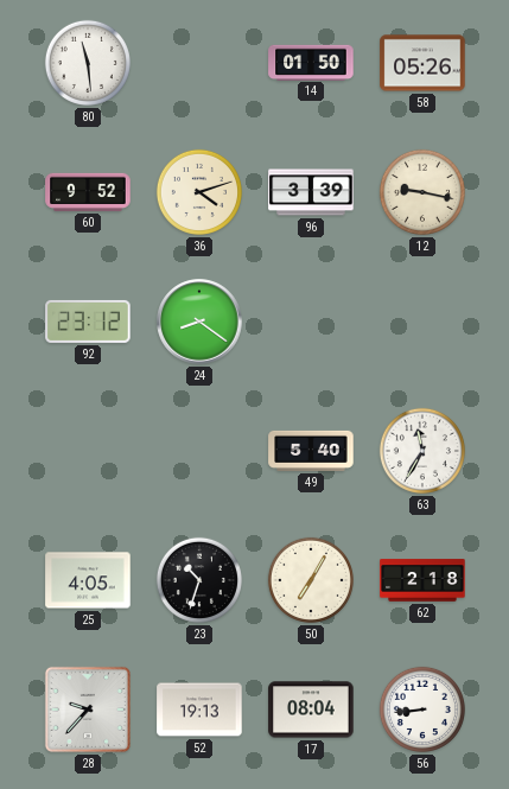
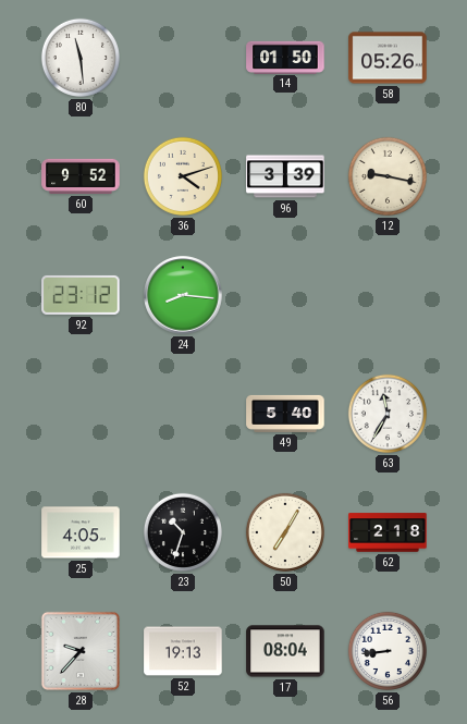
24: 8:21 -> 8:16
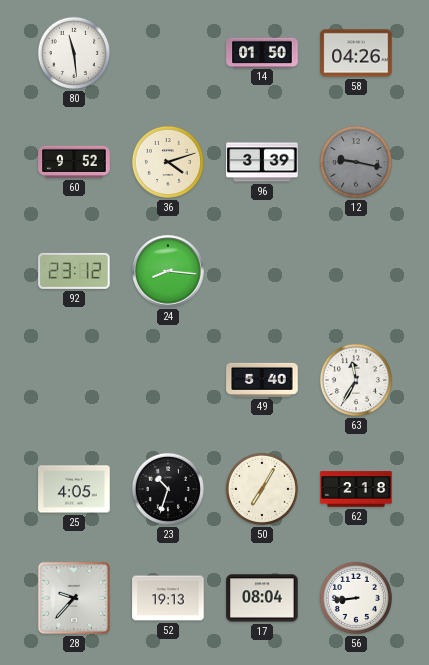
58: 05:26 -> 04:26
12 dial: cream -> grey
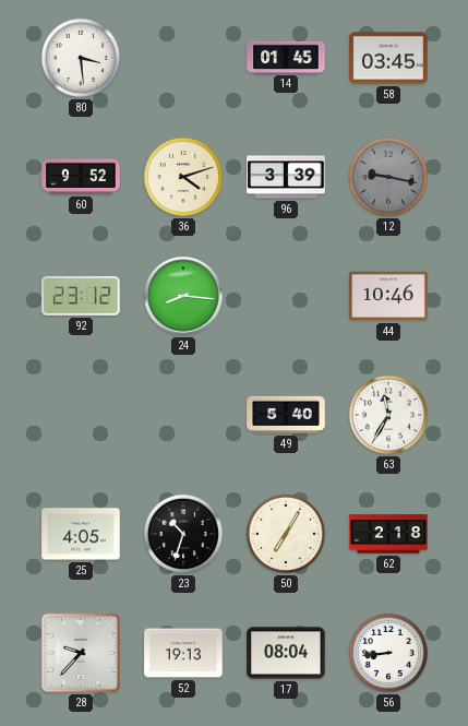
80: 11:29 -> 3:29
14: 01:50 -> 01:45
58: 04:26 -> 03:45
44: none -> 10:46
